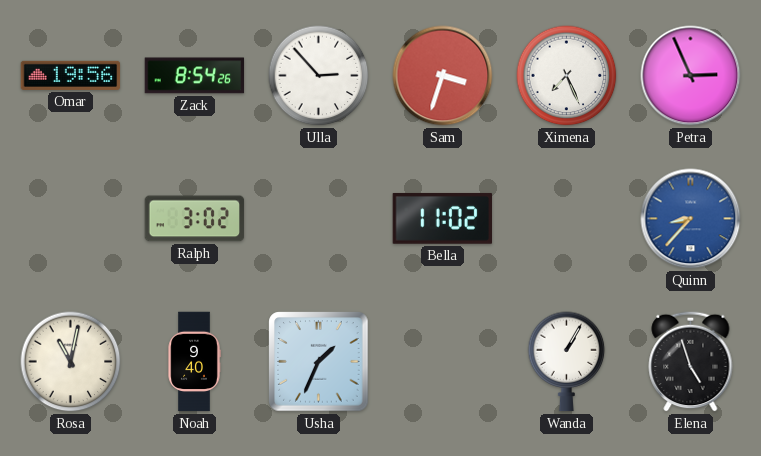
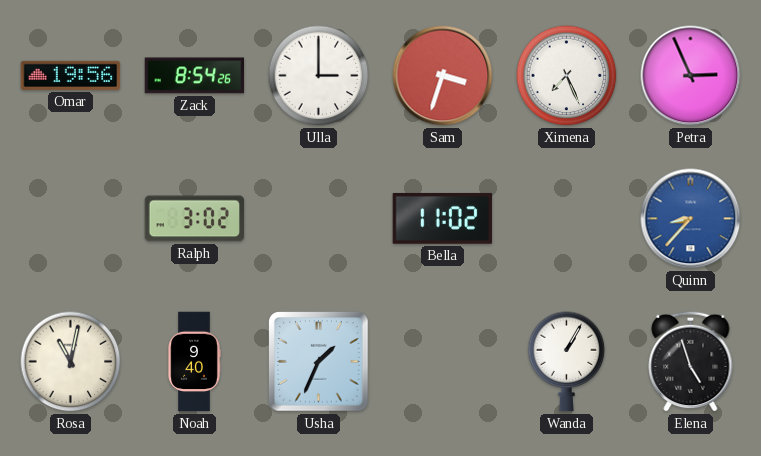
Ulla: 2:53 -> 3:00
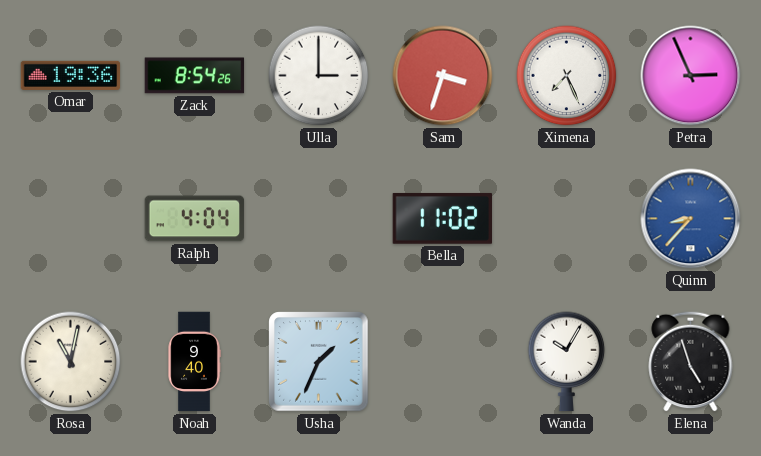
Omar: 19:56 -> 19:36
Ralph: 3:02 -> 4:04
Wanda: 1:05 -> 10:05
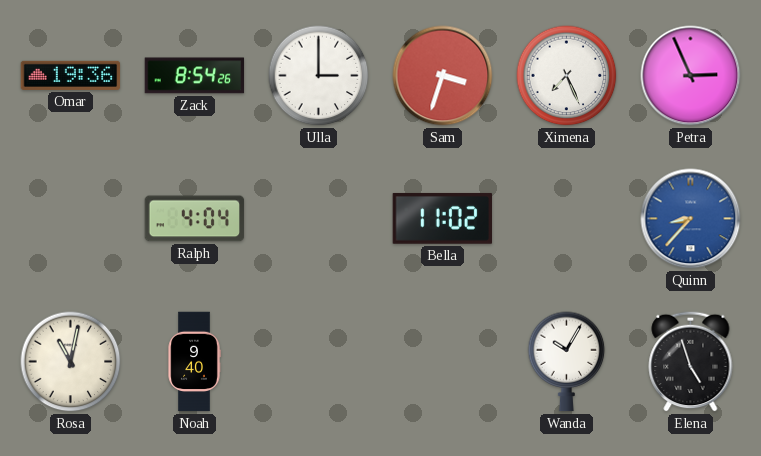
Usha: 1:34 -> none
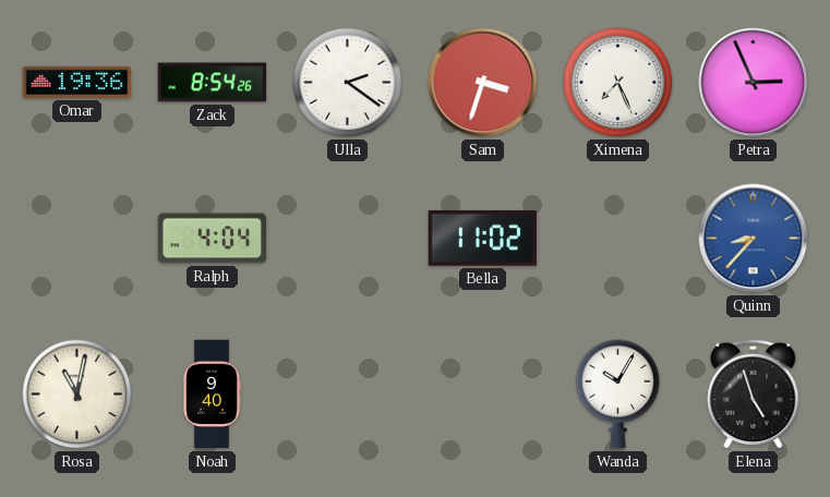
Ulla: 3:00 -> 2:21
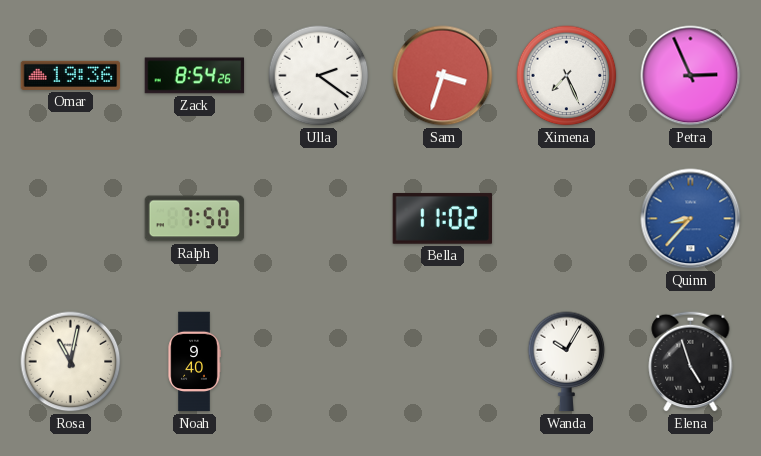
Ralph: 4:04 -> 7:50
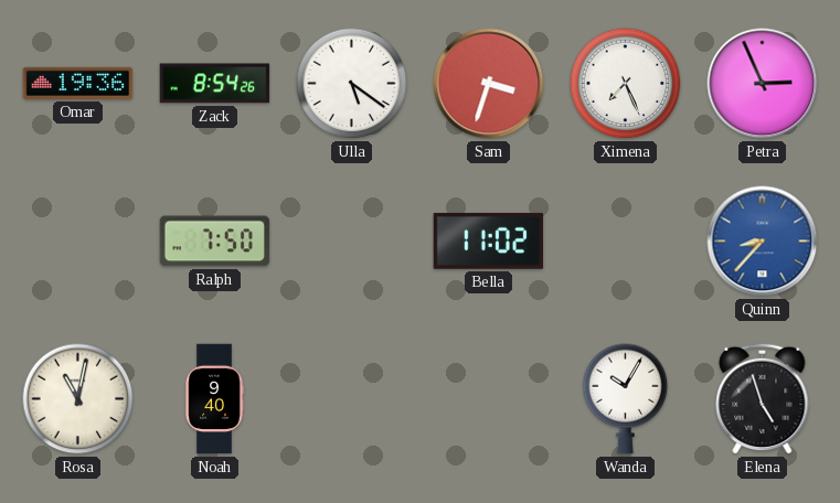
Ulla: 2:21 -> 5:21
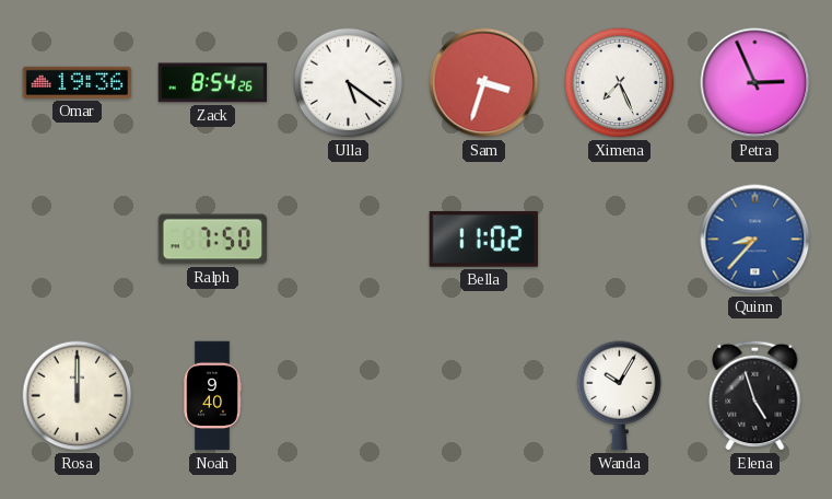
Rosa: 11:02 -> 12:00
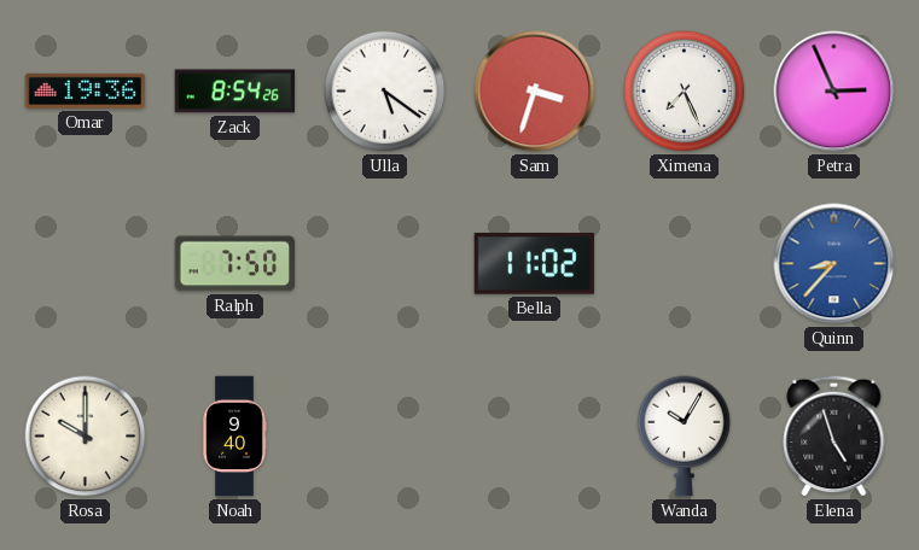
Rosa: 12:00 -> 10:00
